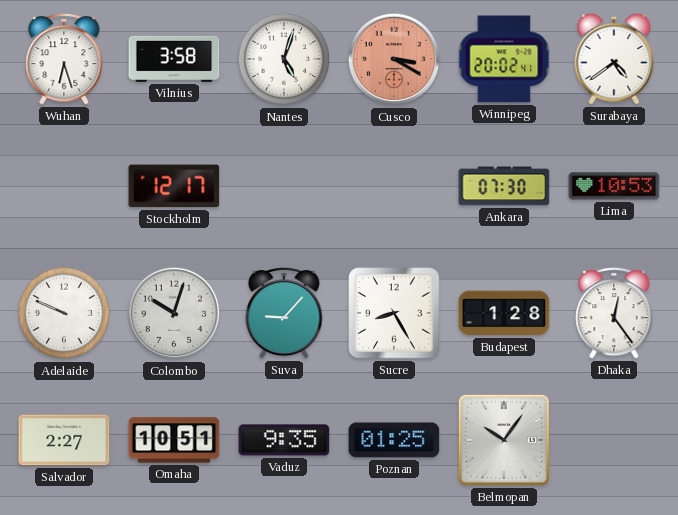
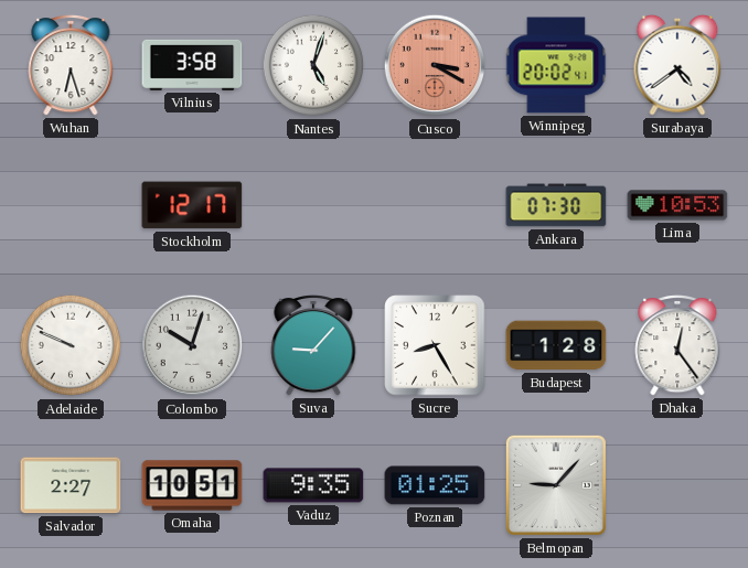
Belmopan: 10:06 -> 9:07
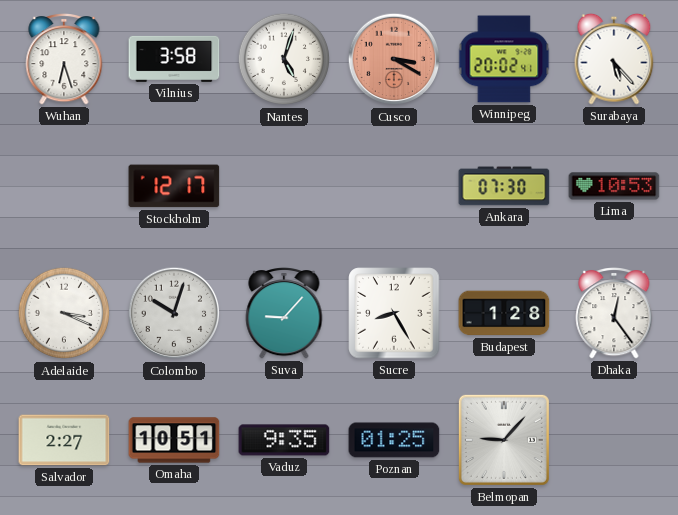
Surabaya: 4:39 -> 5:23
Adelaide: 9:49 -> 3:19
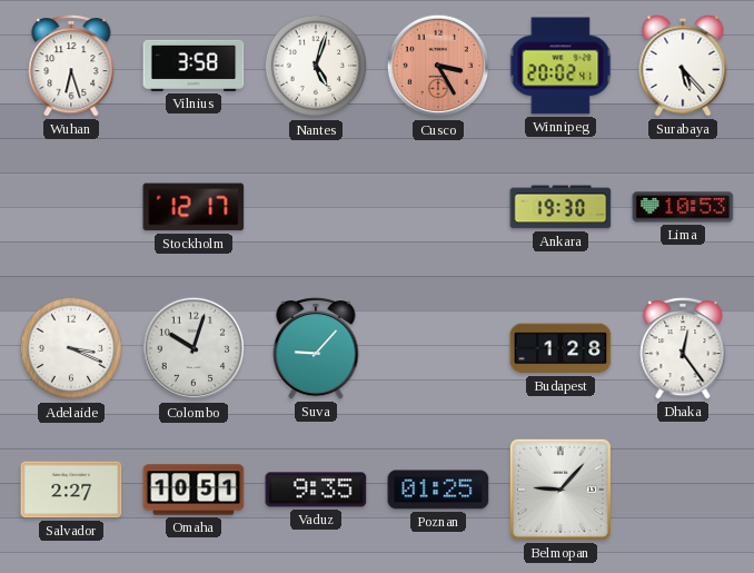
Cusco: 3:20 -> 3:25
Ankara: 07:30 -> 19:30
Sucre: 8:25 -> none
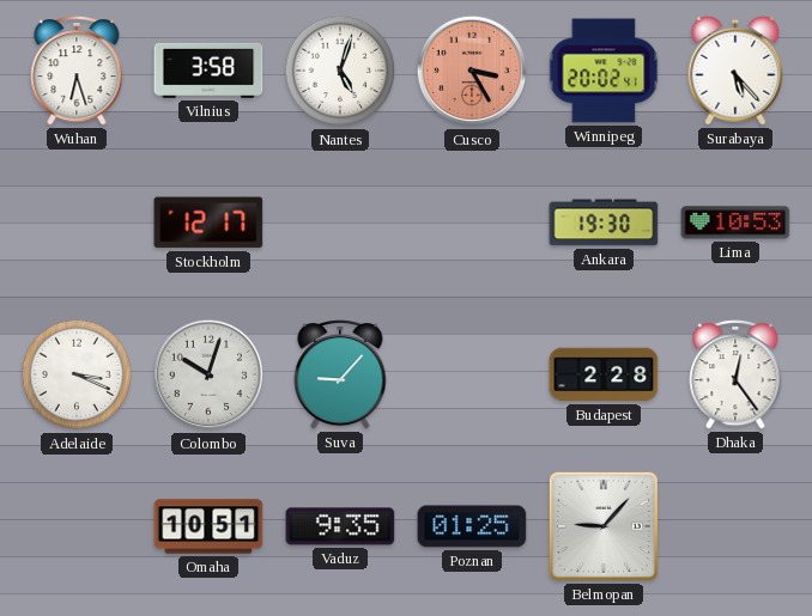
Budapest: 1:28 -> 2:28
Salvador: 2:27 -> none
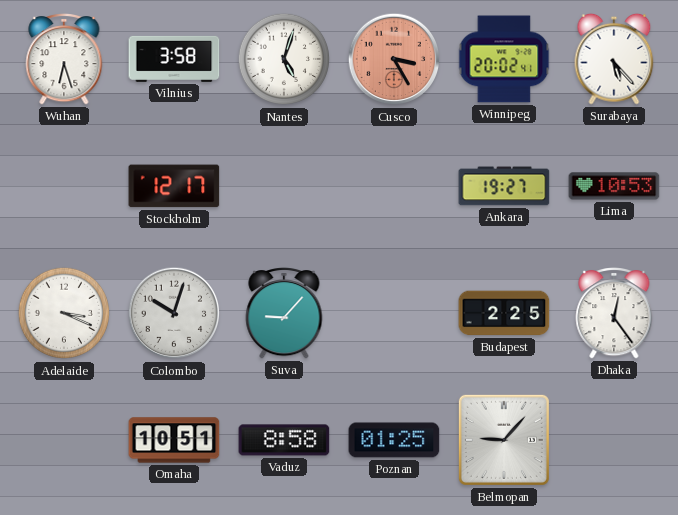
Ankara: 19:30 -> 19:27
Budapest: 2:28 -> 2:25
Vaduz: 9:35 -> 8:58
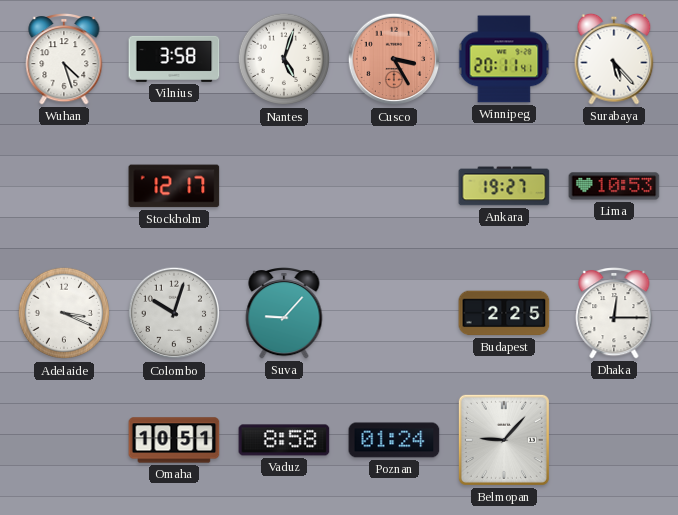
Wuhan: 6:27 -> 4:27
Winnipeg: 20:02 -> 20:11
Dhaka: 12:24 -> 12:15
Poznan: 01:25 -> 01:24
